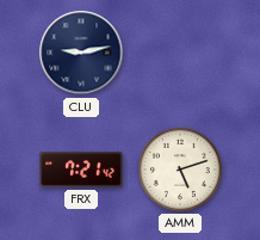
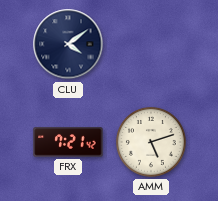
CLU: 9:13 -> 4:09
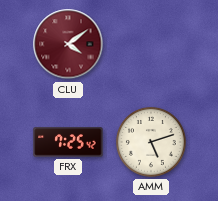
CLU dial: navy -> burgundy
FRX: 7:21 -> 7:25
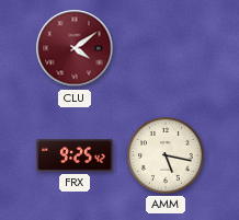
FRX: 7:25 -> 9:25
AMM: 5:12 -> 5:17
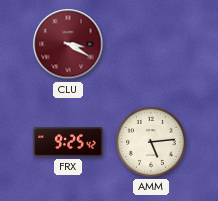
CLU: 4:09 -> 3:20
AMM: 5:17 -> 5:14
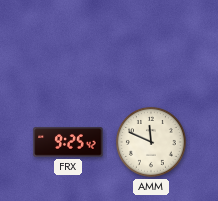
CLU: 3:20 -> none
AMM: 5:14 -> 11:49
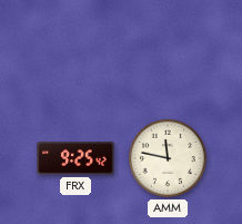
AMM: 11:49 -> 11:47
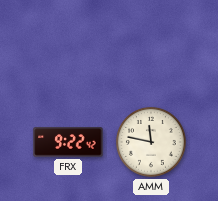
FRX: 9:25 -> 9:22
